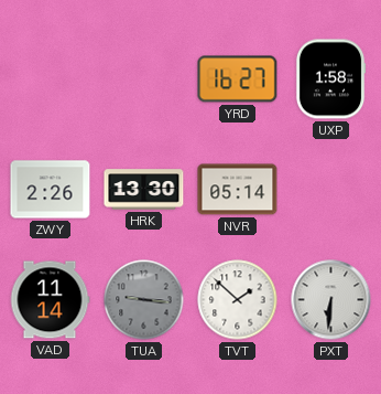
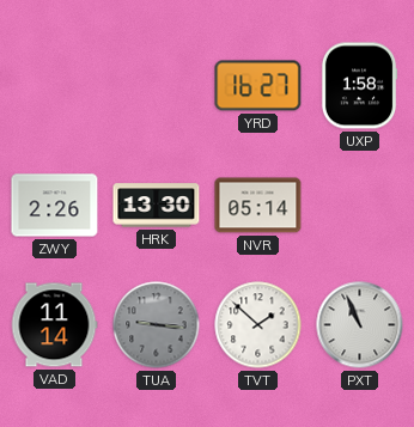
PXT: 6:31 -> 10:56
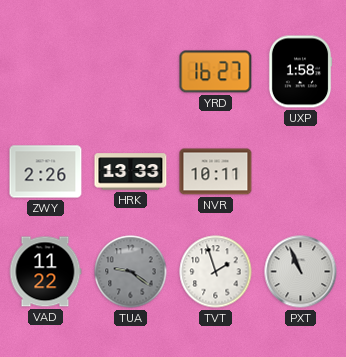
HRK: 13:30 -> 13:33
NVR: 05:14 -> 10:11
VAD: 11:14 -> 11:22
TUA: 9:16 -> 9:21
TVT: 1:52 -> 1:57
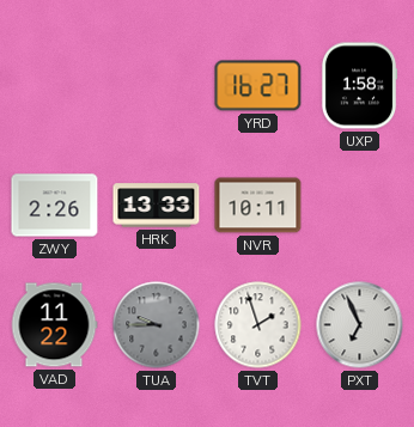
TUA: 9:21 -> 9:45
PXT: 10:56 -> 6:56
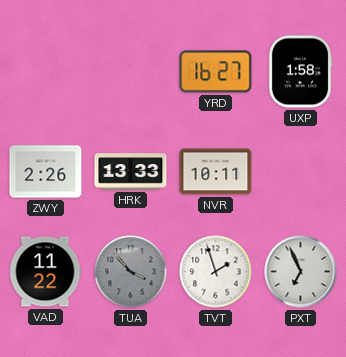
TUA: 9:45 -> 3:53
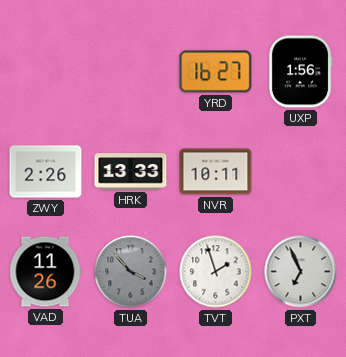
UXP: 1:58 -> 1:56
VAD: 11:22 -> 11:26
